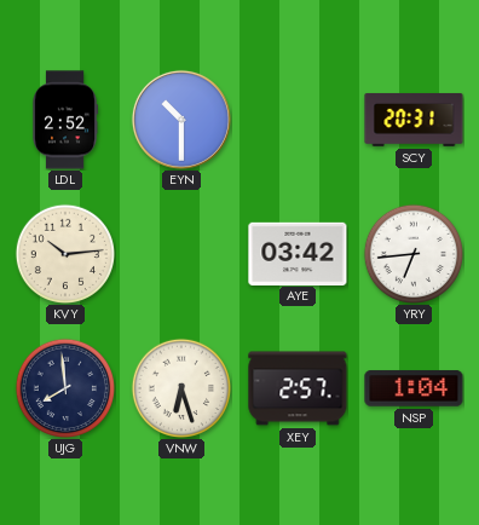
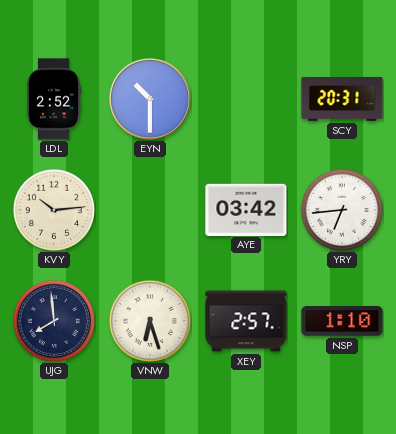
NSP: 1:04 -> 1:10
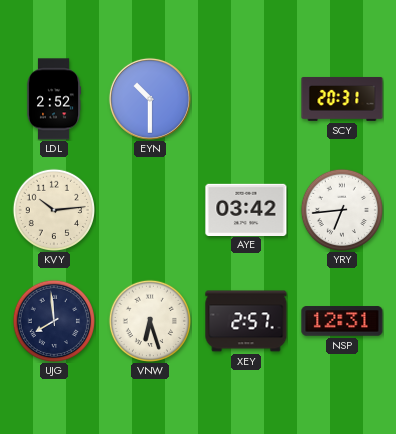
NSP: 1:10 -> 12:31
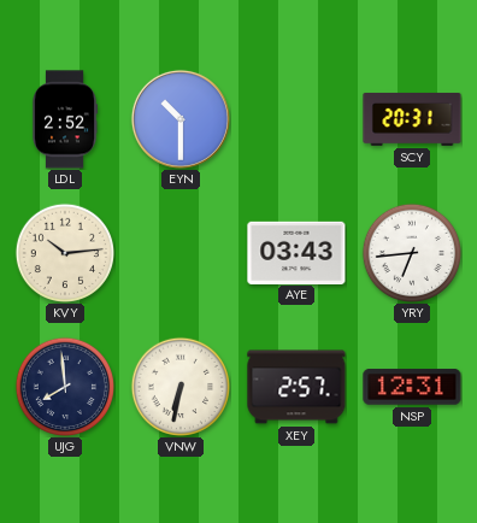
AYE: 03:42 -> 03:43
VNW: 6:27 -> 6:32
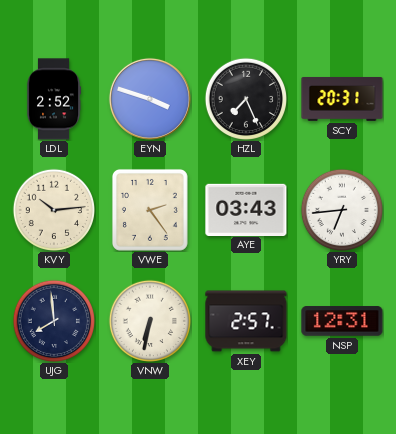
EYN: 10:30 -> 3:48
HZL: none -> 7:26
VWE: none -> 2:24
